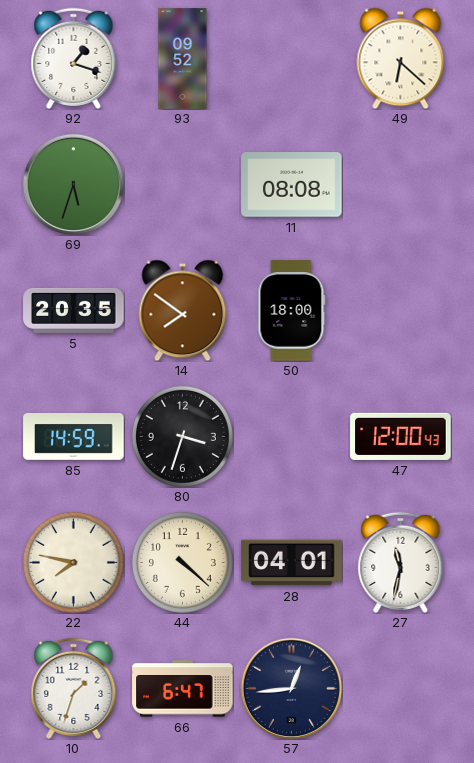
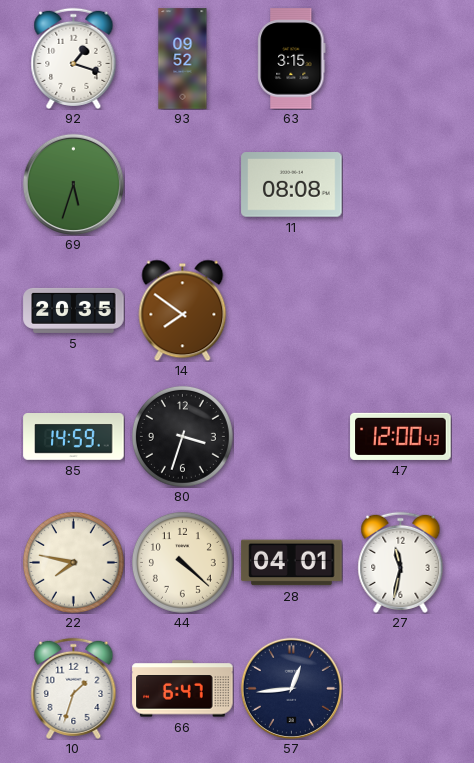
63: none -> 3:15
49: 6:22 -> none
50: 18:00 -> none
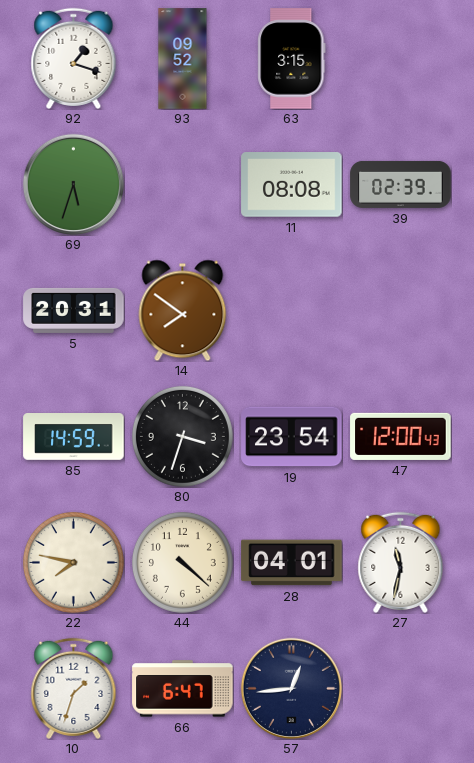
39: none -> 02:39
5: 20:35 -> 20:31
19: none -> 23:54
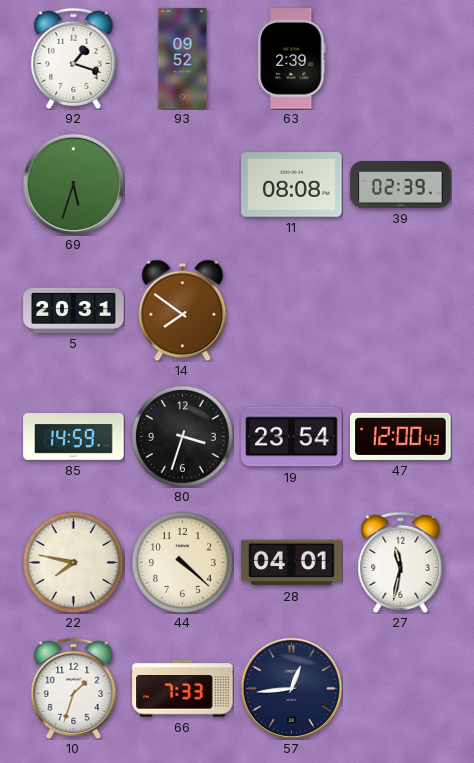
63: 3:15 -> 2:39
66: 6:47 -> 7:33
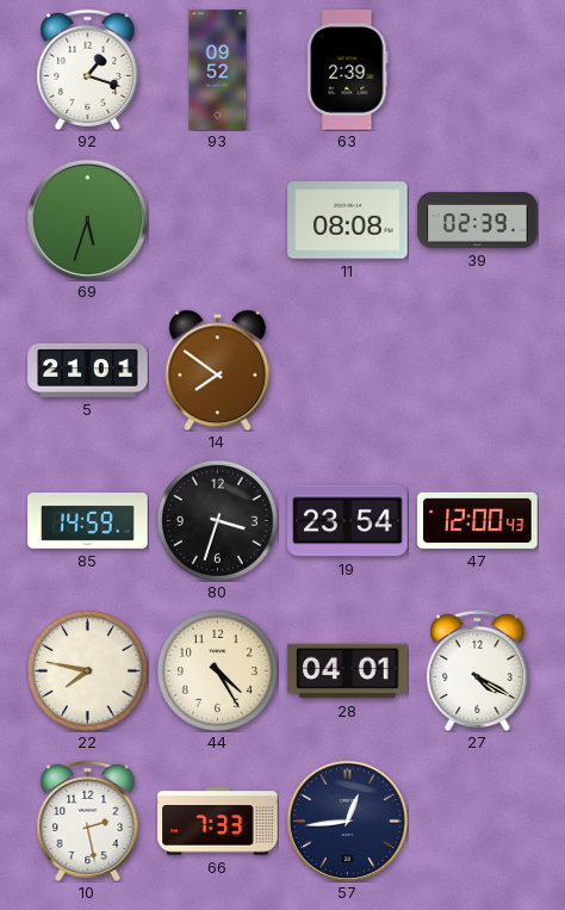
5: 20:31 -> 21:01
44: 4:22 -> 4:25
27: 11:32 -> 4:20
10: 1:33 -> 2:28
